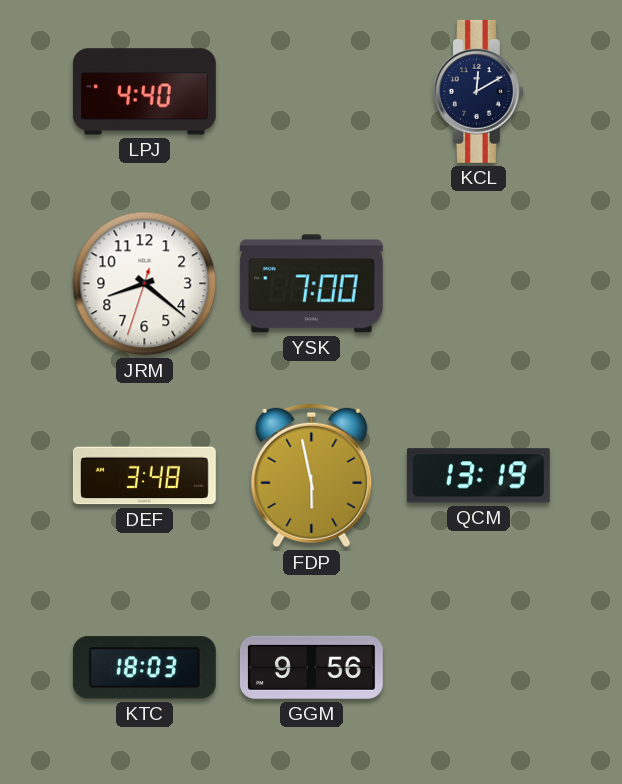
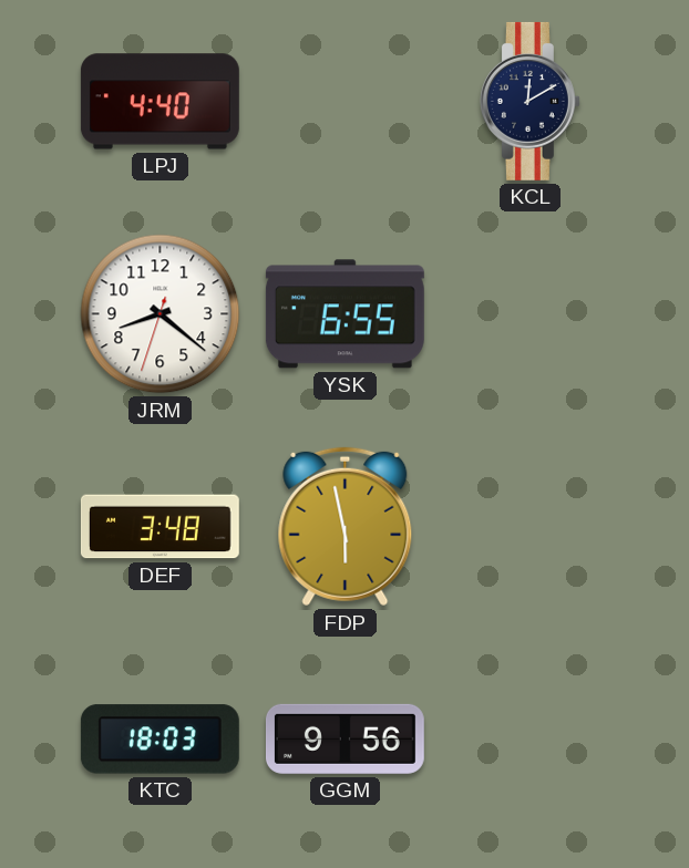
YSK: 7:00 -> 6:55
QCM: 13:19 -> none
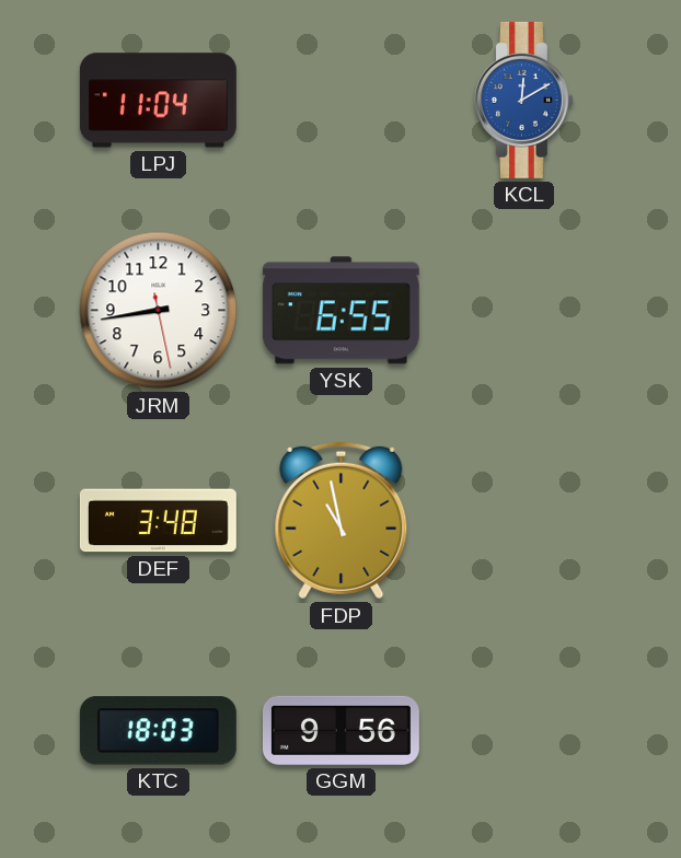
LPJ: 4:40 -> 11:04
KCL dial: navy -> blue
JRM: 8:21 -> 8:43
FDP: 5:58 -> 10:58
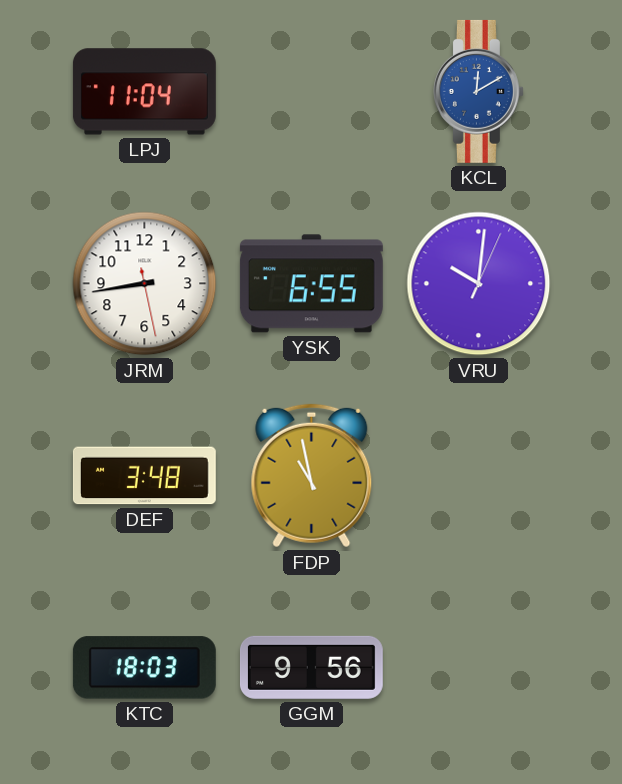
VRU: none -> 10:01
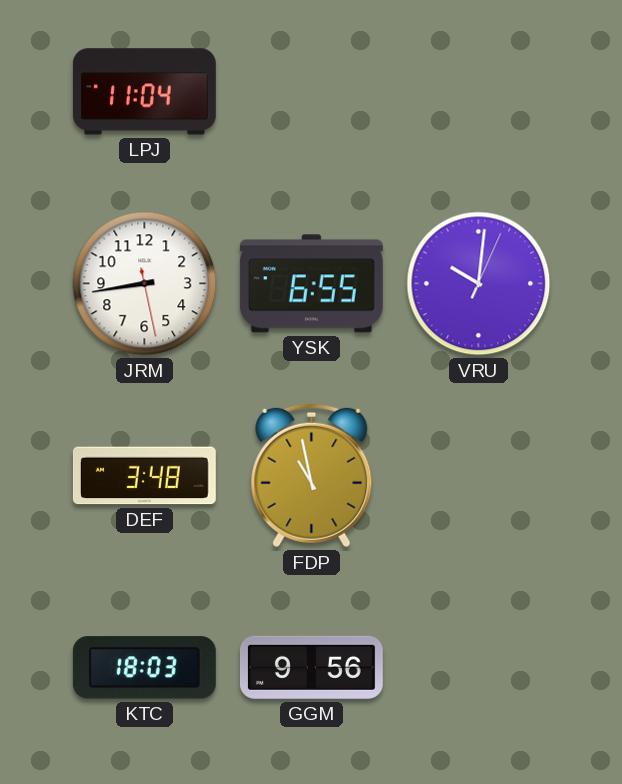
KCL: 12:10 -> none
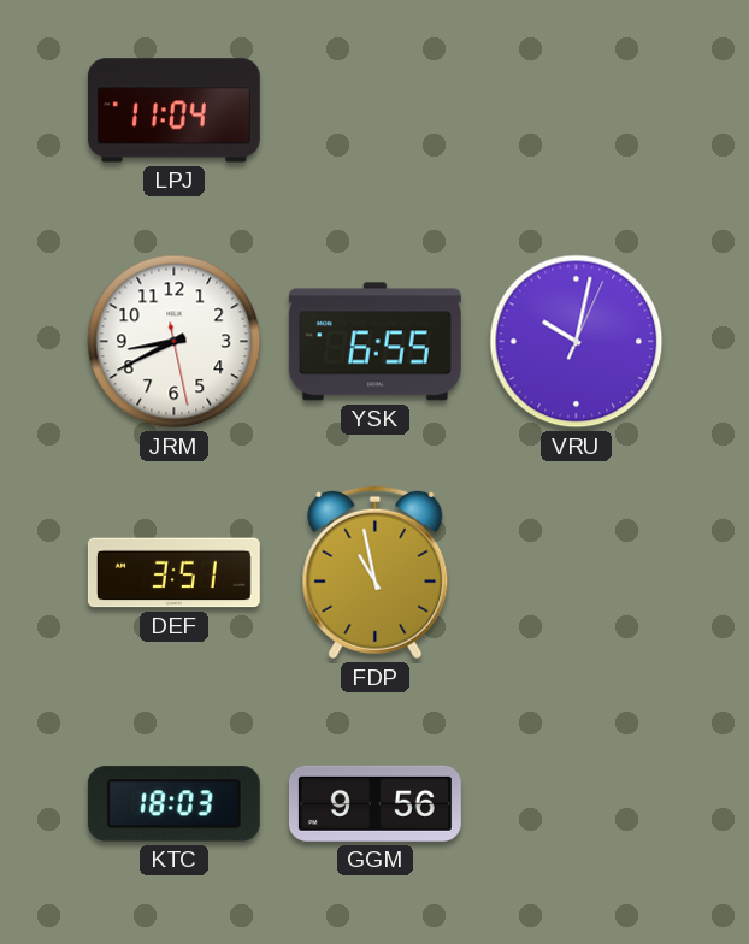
JRM: 8:43 -> 8:40
VRU: 10:01 -> 10:02
DEF: 3:48 -> 3:51
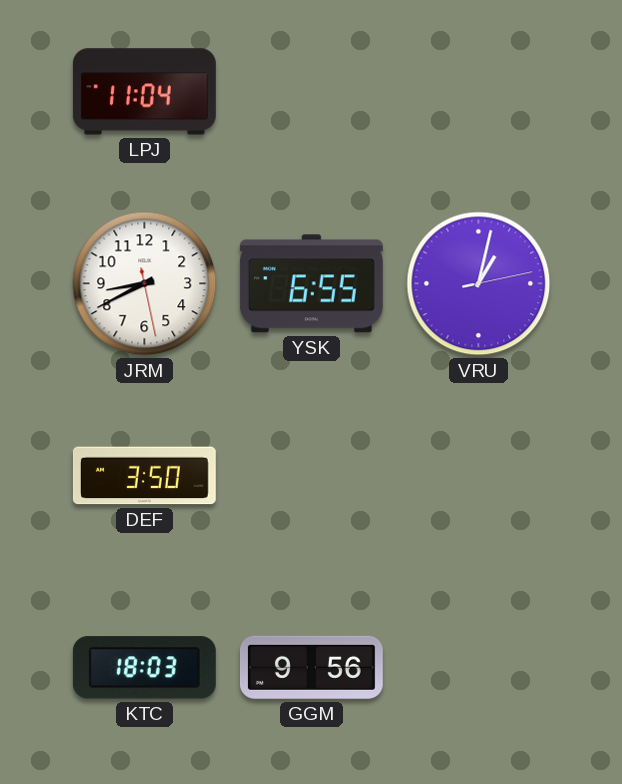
VRU: 10:02 -> 1:02
DEF: 3:51 -> 3:50
FDP: 10:58 -> none
